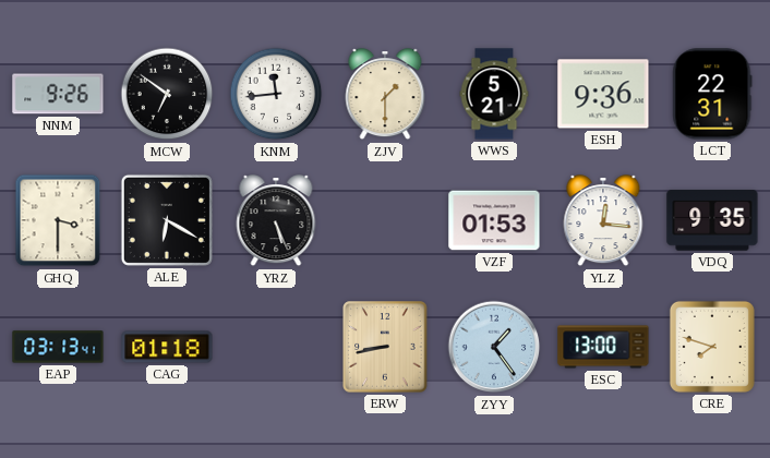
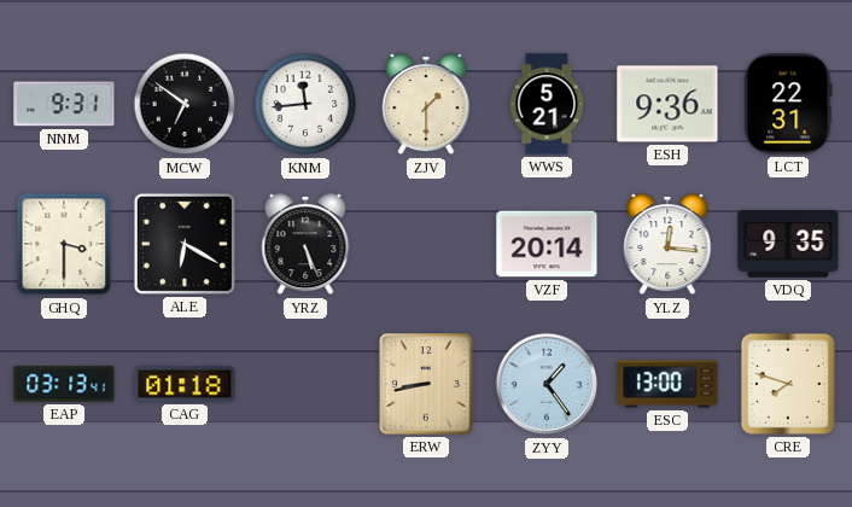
NNM: 9:26 -> 9:31
VZF: 01:53 -> 20:14
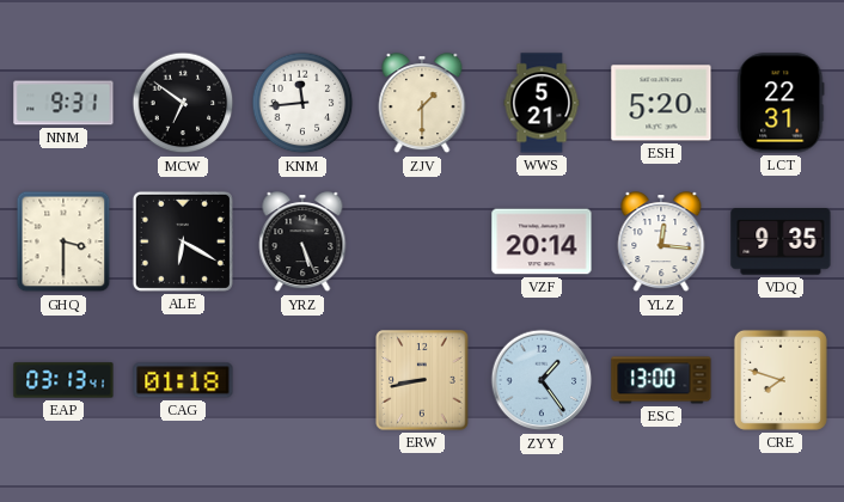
ESH: 9:36 -> 5:20
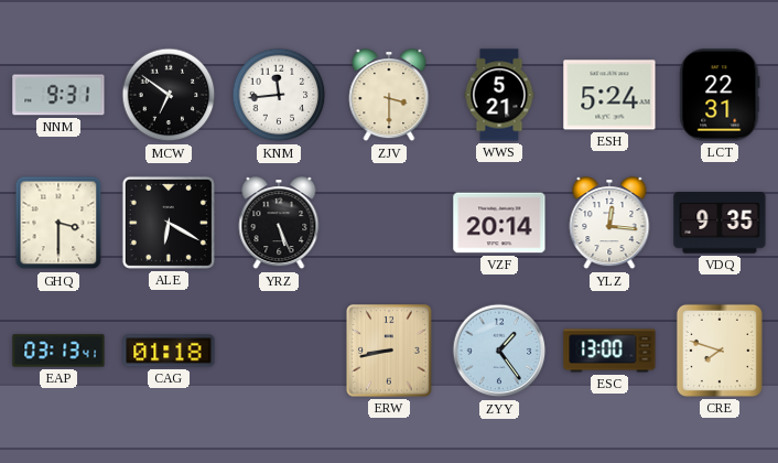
ZJV: 1:30 -> 3:30
ESH: 5:20 -> 5:24
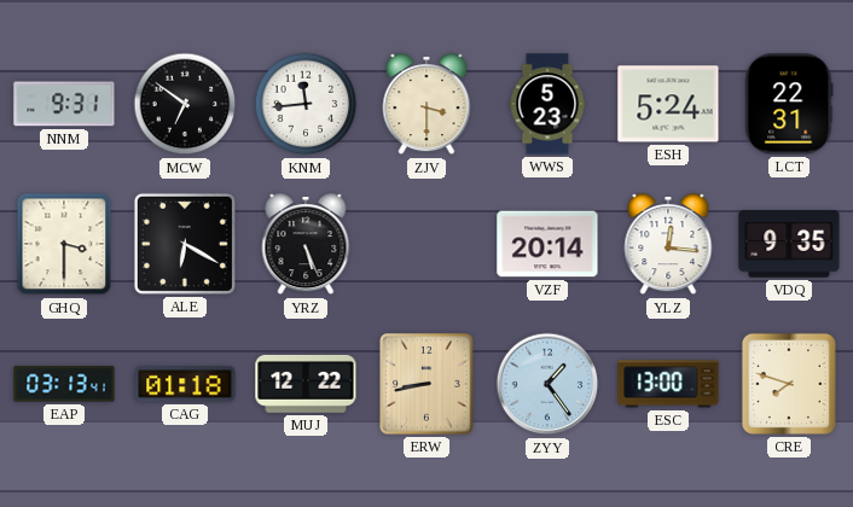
WWS: 5:21 -> 5:23
MUJ: none -> 12:22
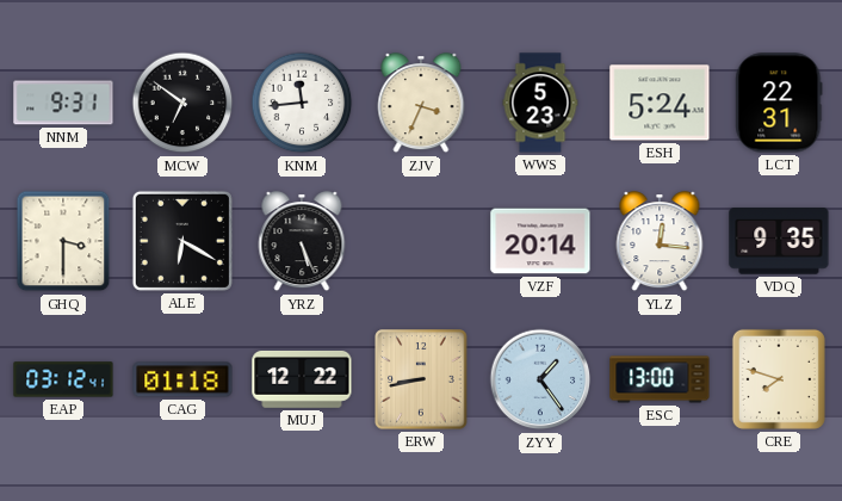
ZJV: 3:30 -> 3:34
EAP: 03:13 -> 03:12
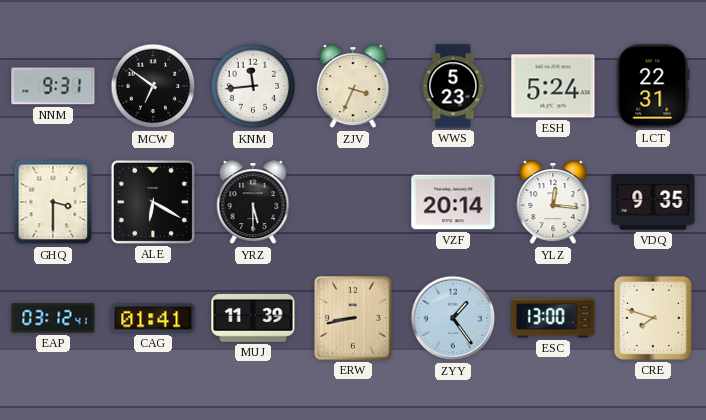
YRZ: 5:26 -> 5:30
CAG: 01:18 -> 01:41
MUJ: 12:22 -> 11:39
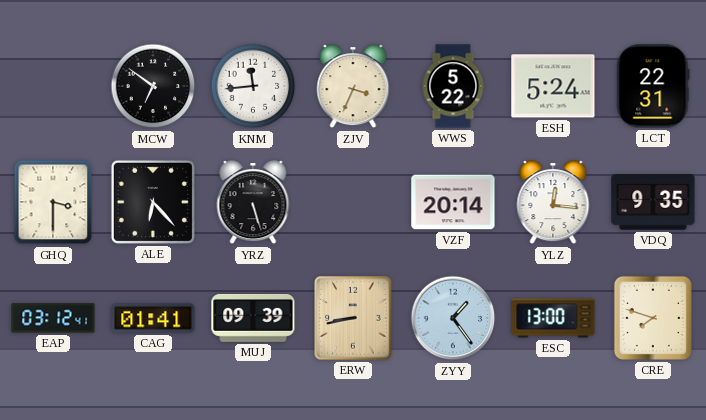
NNM: 9:31 -> none
WWS: 5:23 -> 5:22
ALE: 6:20 -> 6:23
YRZ: 5:30 -> 5:27
MUJ: 11:39 -> 09:39
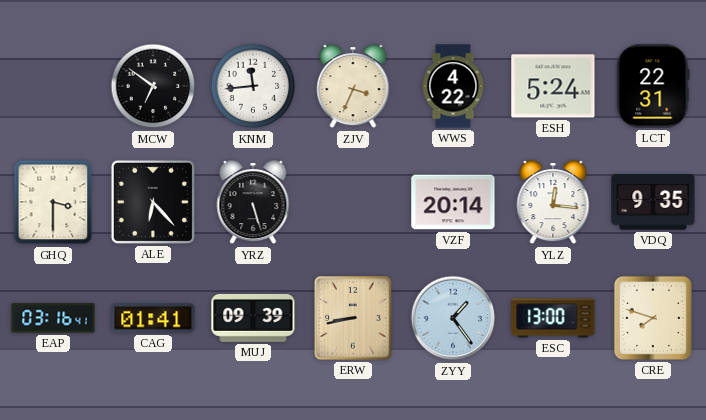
WWS: 5:22 -> 4:22
EAP: 03:12 -> 03:16
